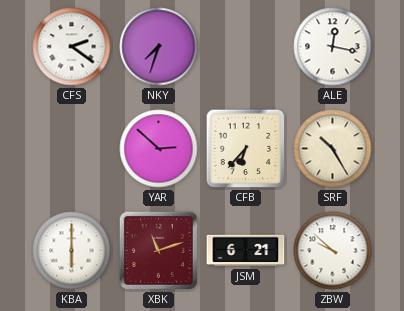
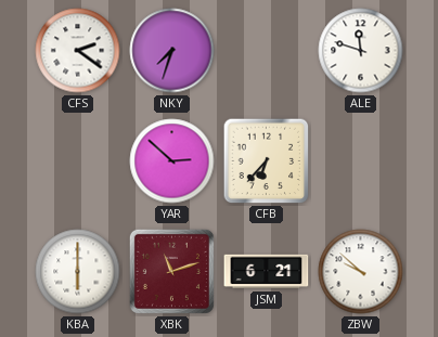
ALE: 12:17 -> 11:48
SRF: 10:25 -> none
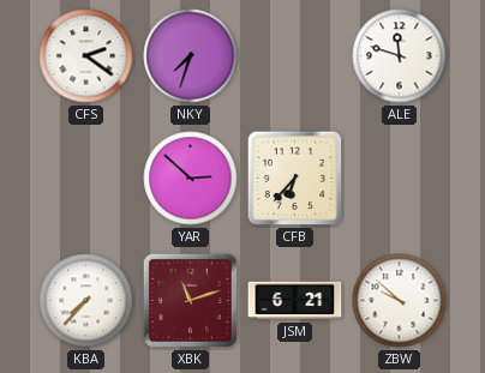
KBA: 6:00 -> 7:37
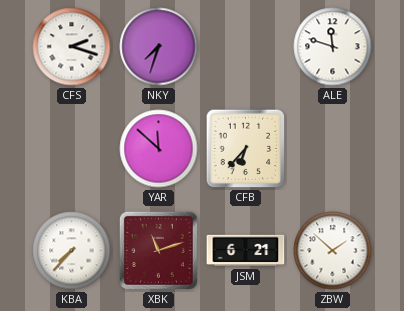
CFS: 2:21 -> 2:18
YAR: 2:52 -> 11:52
ZBW: 9:52 -> 1:52
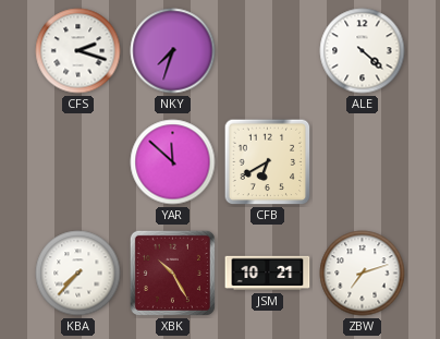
ALE: 11:48 -> 4:22
CFB: 6:37 -> 6:40
XBK: 11:12 -> 10:25
JSM: 6:21 -> 10:21
ZBW: 1:52 -> 7:12
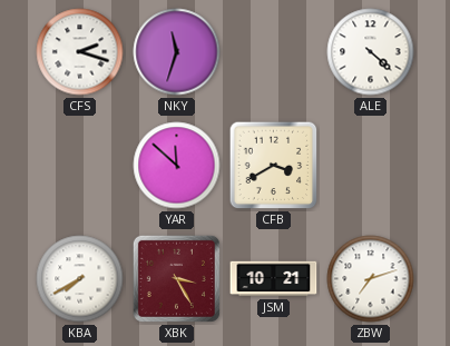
NKY: 7:33 -> 11:33
CFB: 6:40 -> 3:40
KBA: 7:37 -> 7:40
XBK: 10:25 -> 3:25
